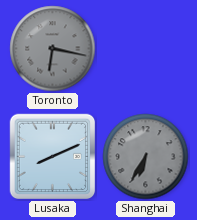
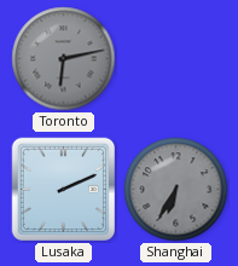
Toronto: 6:17 -> 6:13
Lusaka: 8:11 -> 2:11
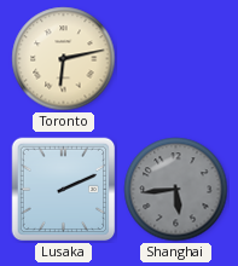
Toronto dial: grey -> cream
Shanghai: 6:35 -> 5:44
